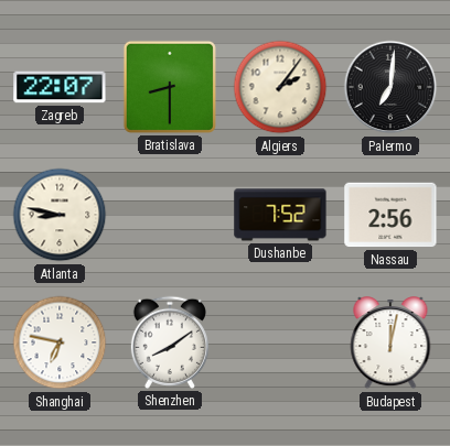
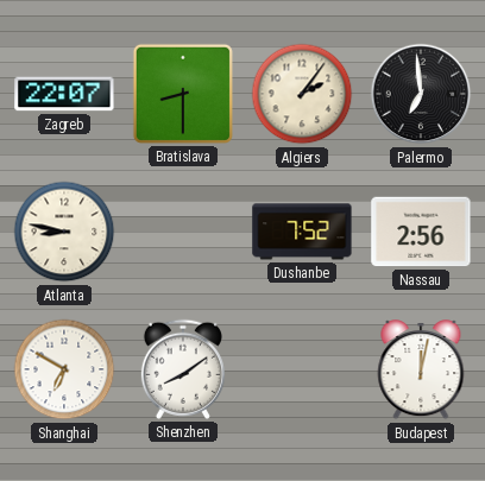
Palermo: 7:01 -> 6:59
Shanghai: 6:47 -> 6:50
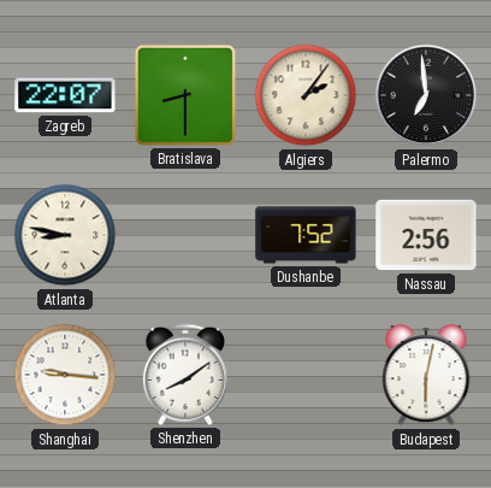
Shanghai: 6:50 -> 9:16
Budapest: 12:02 -> 6:02
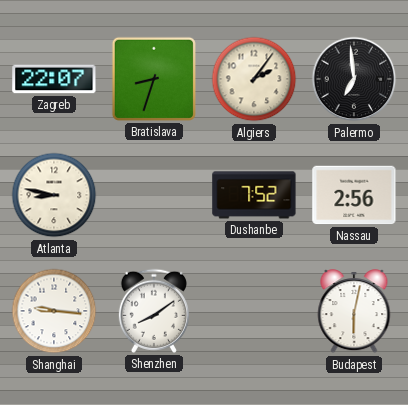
Bratislava: 8:30 -> 8:33
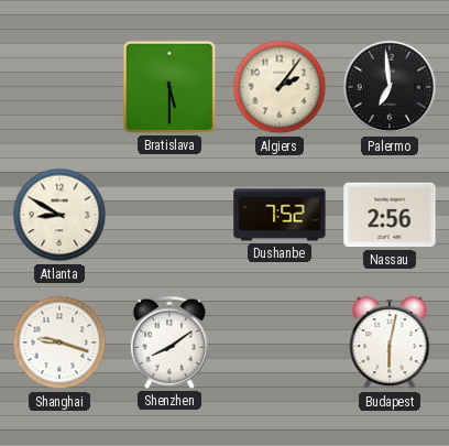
Zagreb: 22:07 -> none
Bratislava: 8:33 -> 5:30
Atlanta: 8:47 -> 8:50
Shanghai: 9:16 -> 9:18
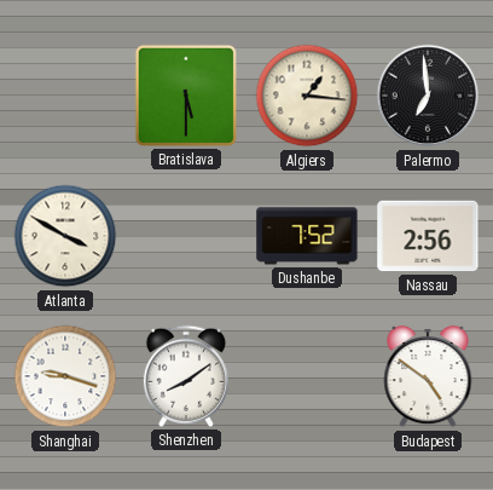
Algiers: 2:06 -> 1:16
Atlanta: 8:50 -> 3:50
Budapest: 6:02 -> 4:51
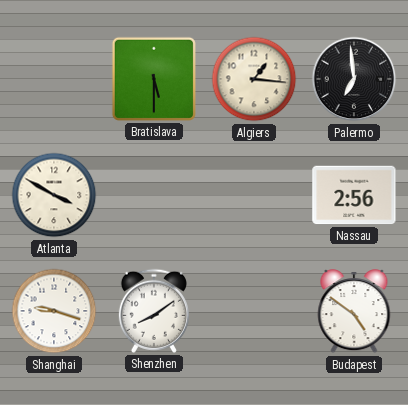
Dushanbe: 7:52 -> none
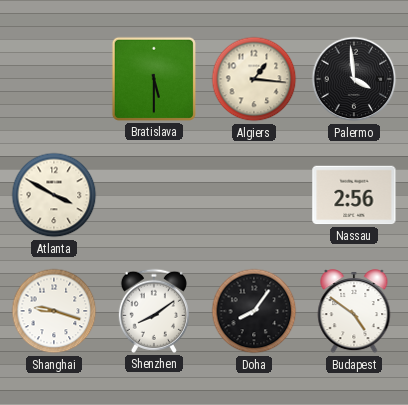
Palermo: 6:59 -> 3:59
Doha: none -> 8:06
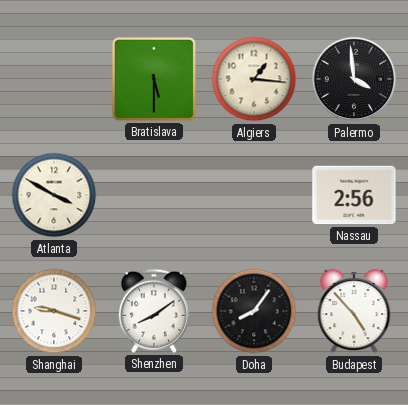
Budapest: 4:51 -> 4:53
